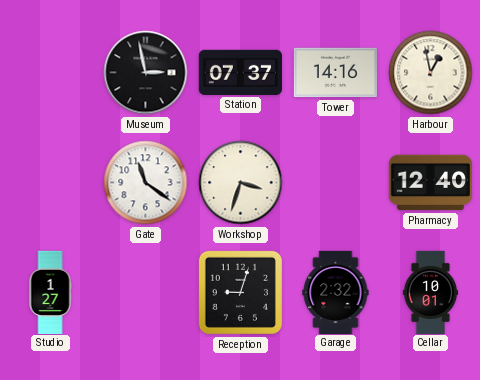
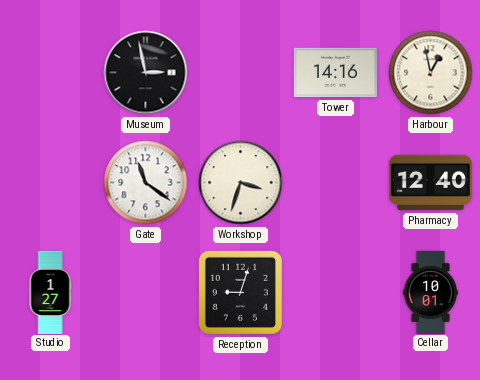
Station: 07:37 -> none
Garage: 2:32 -> none
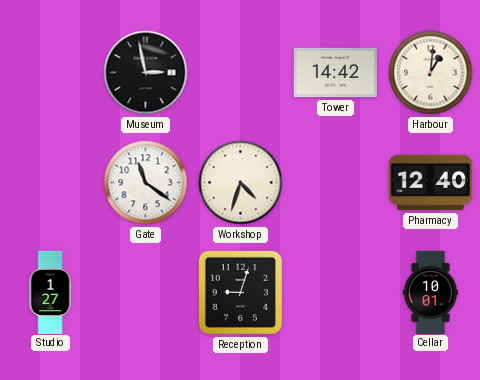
Tower: 14:16 -> 14:42
Harbour: 12:58 -> 1:01
Workshop: 3:33 -> 4:33
